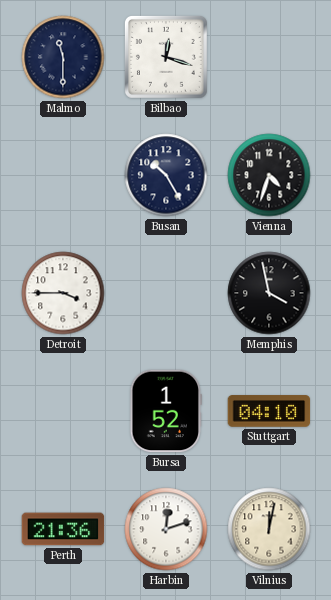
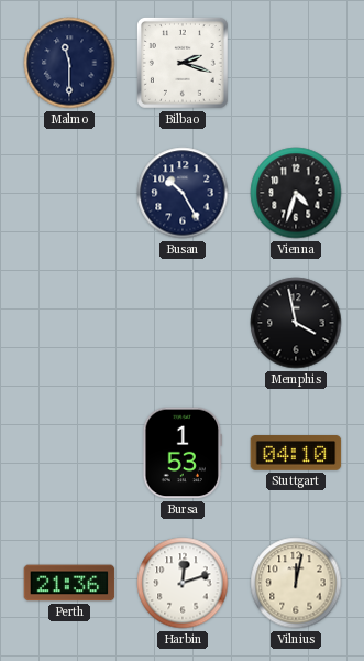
Bilbao: 12:18 -> 2:18
Detroit: 3:45 -> none
Bursa: 1:52 -> 1:53
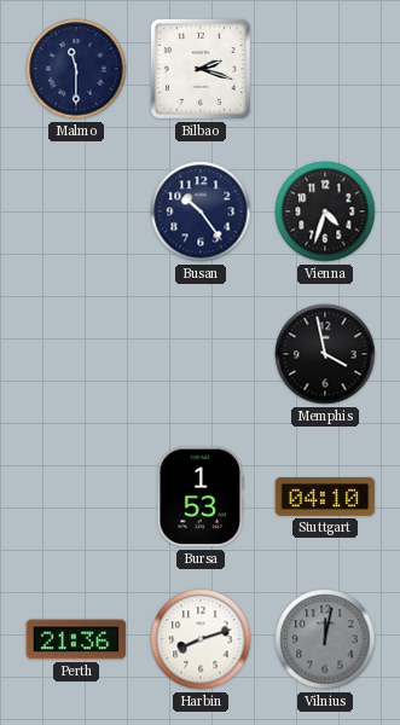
Busan: 10:25 -> 10:24
Harbin: 12:12 -> 8:12
Vilnius dial: cream -> grey
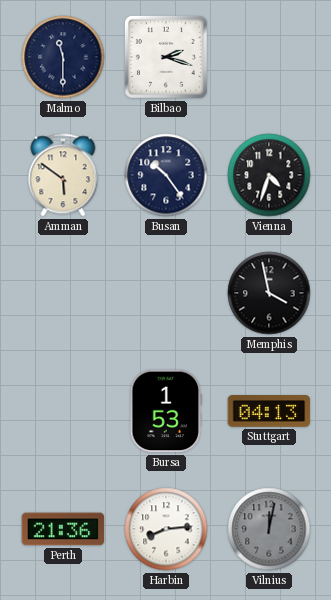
Amman: none -> 5:51
Stuttgart: 04:10 -> 04:13
Harbin: 8:12 -> 8:14
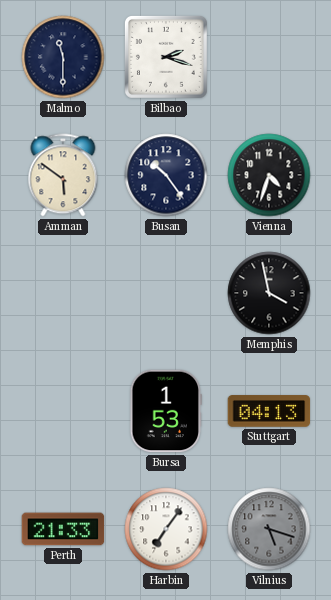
Perth: 21:36 -> 21:33
Harbin: 8:14 -> 7:06
Vilnius: 12:02 -> 5:18
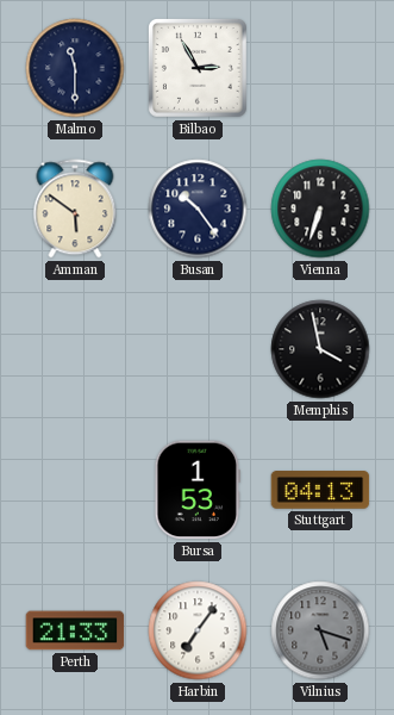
Bilbao: 2:18 -> 2:55
Vienna: 4:33 -> 6:33
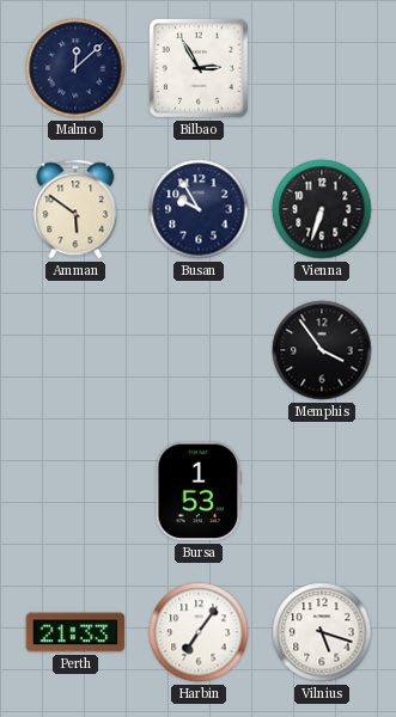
Malmo: 11:30 -> 12:08
Busan: 10:24 -> 9:55
Memphis: 3:58 -> 3:54
Stuttgart: 04:13 -> none
Vilnius dial: grey -> white
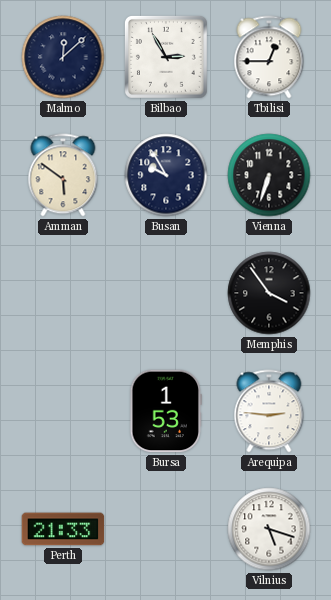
Tbilisi: none -> 12:45
Arequipa: none -> 2:46
Harbin: 7:06 -> none
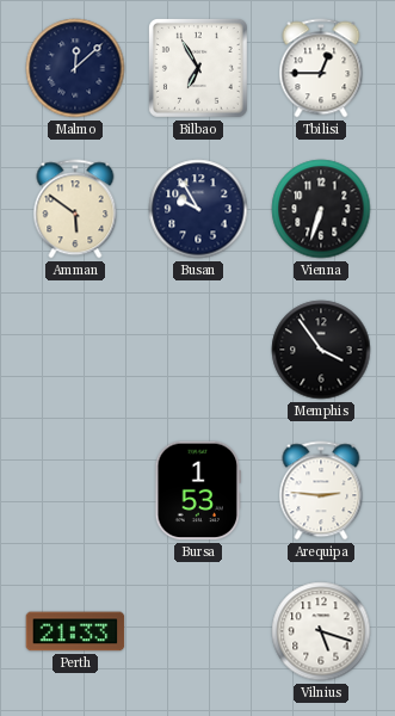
Bilbao: 2:55 -> 6:55
